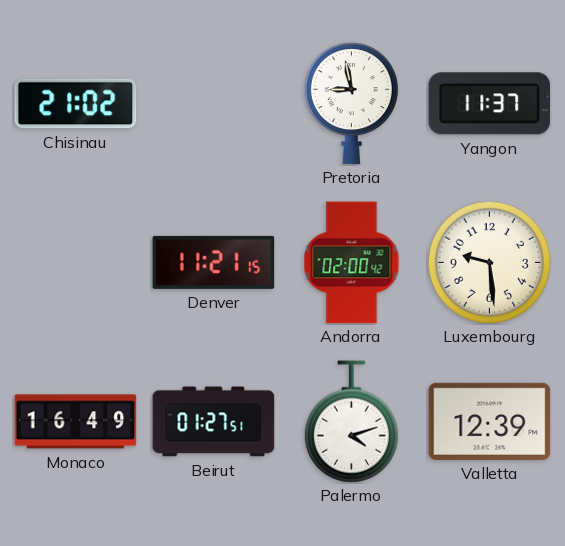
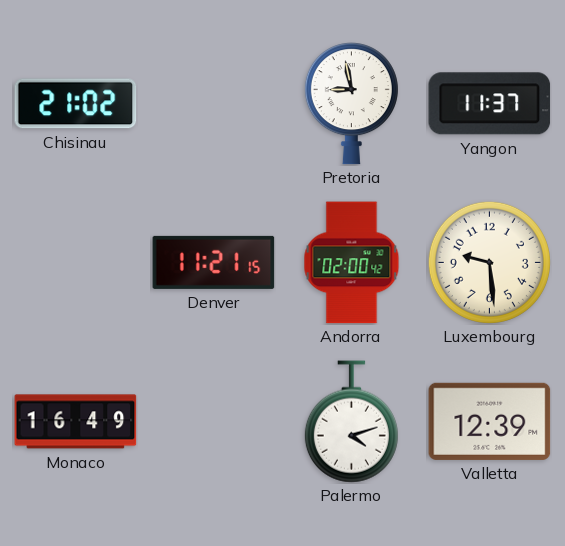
Beirut: 01:27 -> none
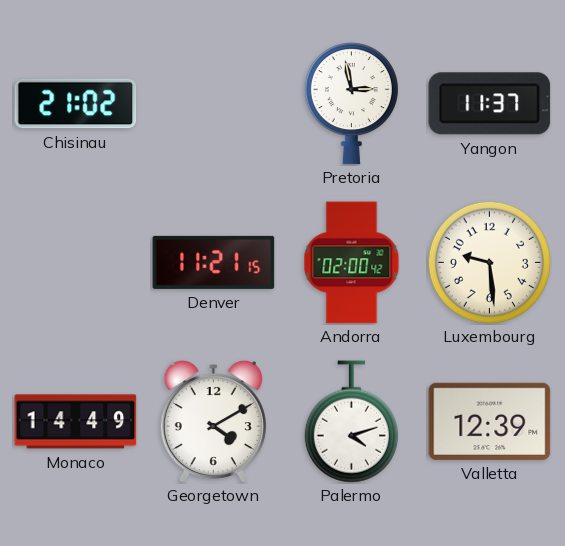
Pretoria: 8:58 -> 2:58
Monaco: 16:49 -> 14:49
Georgetown: none -> 4:10
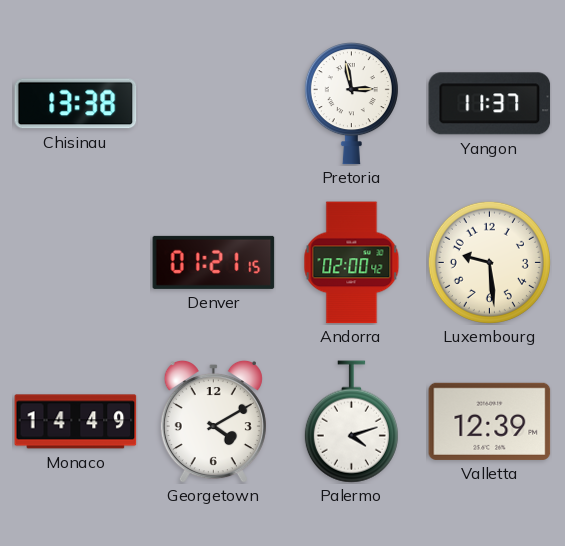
Chisinau: 21:02 -> 13:38
Denver: 11:21 -> 01:21
